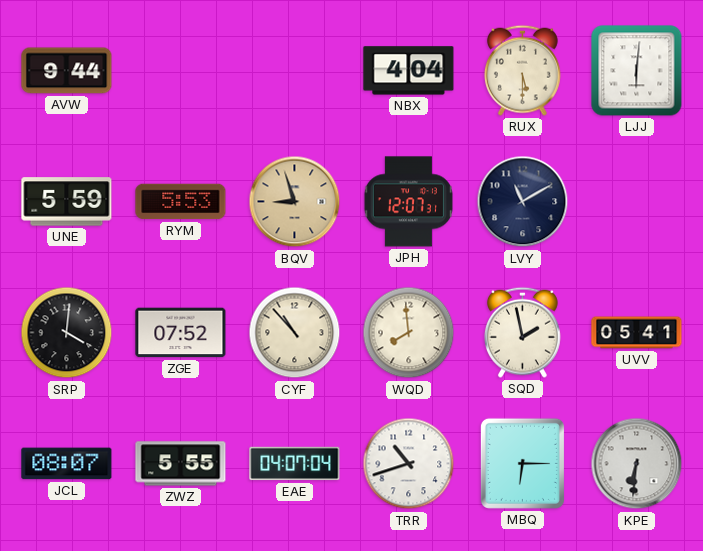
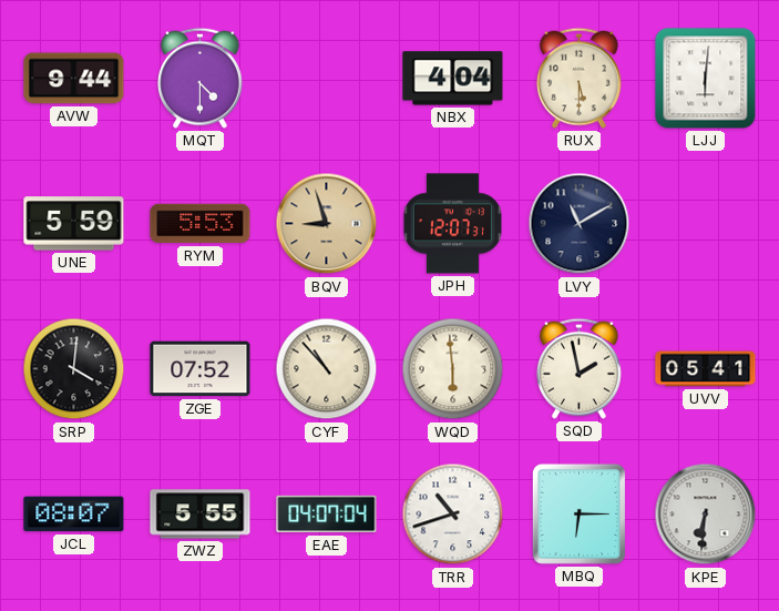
MQT: none -> 4:30
WQD: 7:59 -> 5:59
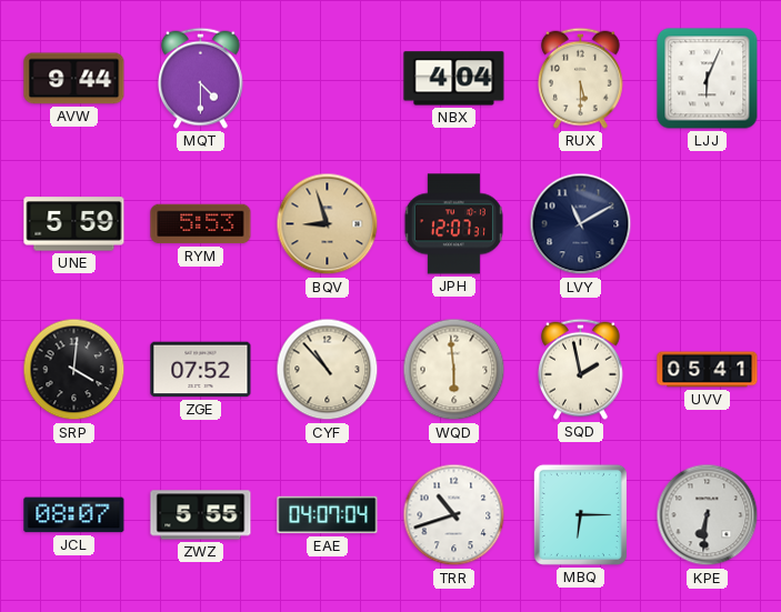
LJJ: 6:01 -> 6:04
